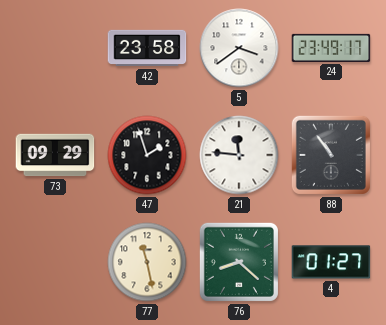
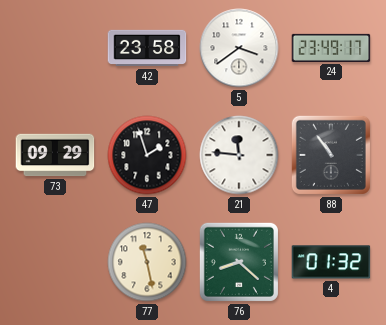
4: 01:27 -> 01:32
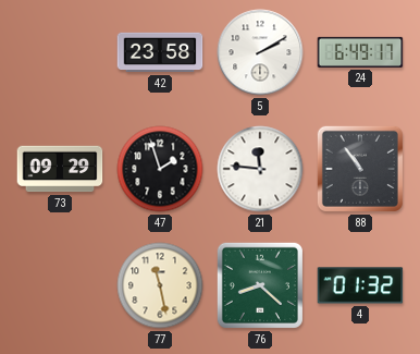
5: 3:39 -> 2:10
24: 23:49 -> 6:49
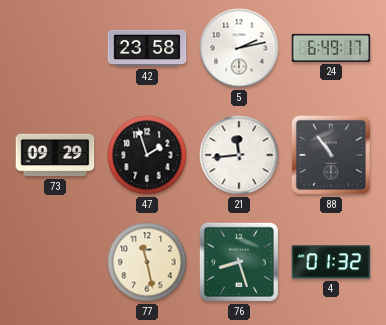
5: 2:10 -> 2:13
21: 11:46 -> 11:44
76: 8:22 -> 8:27
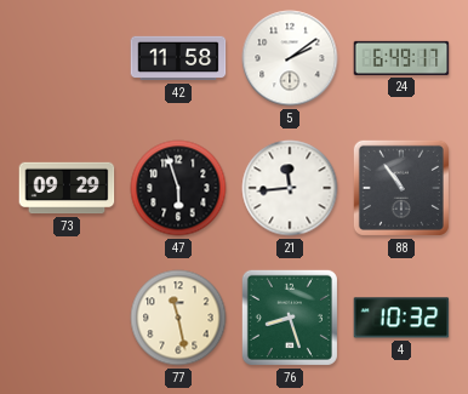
42: 23:58 -> 11:58
5: 2:13 -> 2:09
47: 1:57 -> 5:57
4: 01:32 -> 10:32
